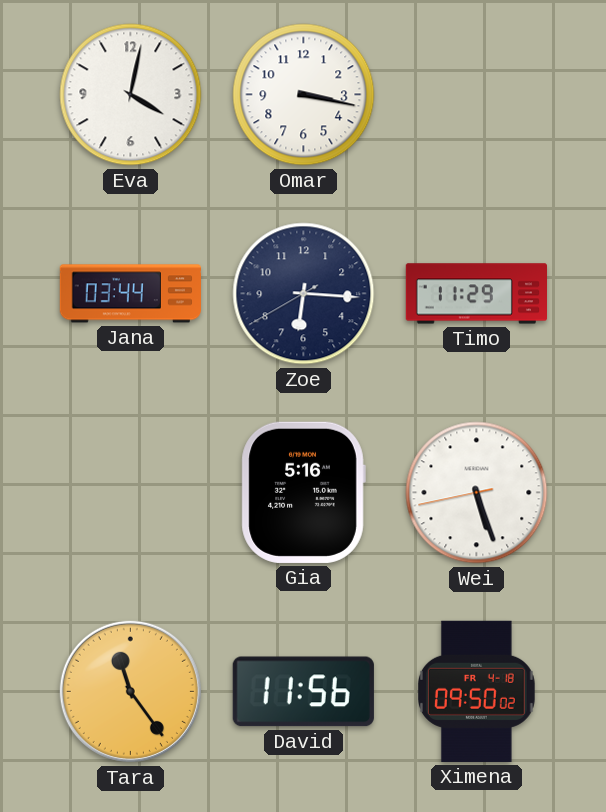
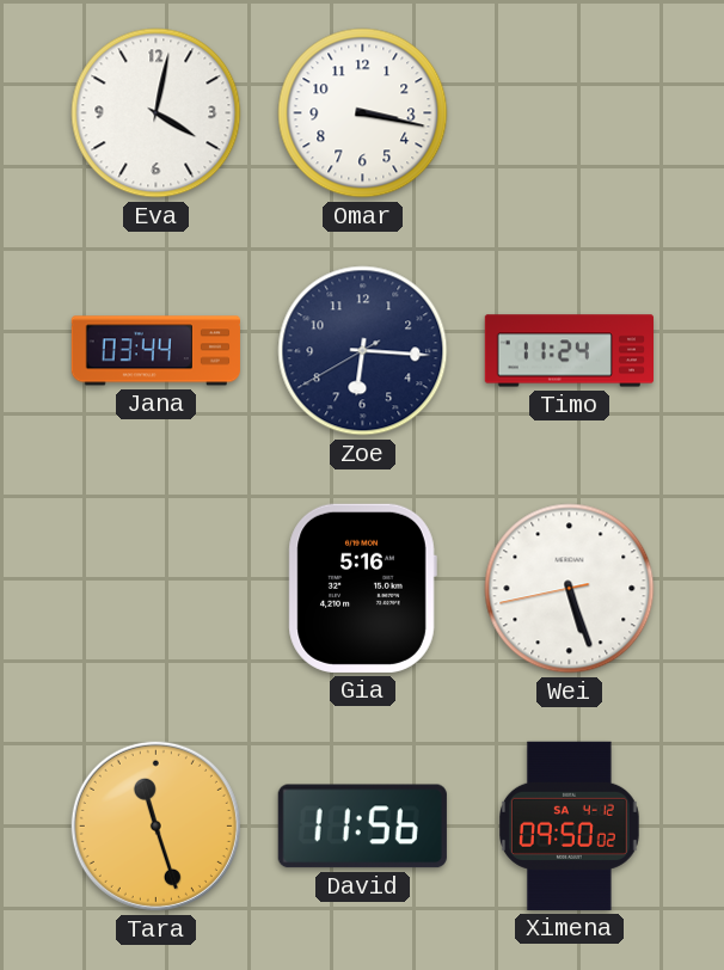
Timo: 11:29 -> 11:24
Tara: 11:24 -> 11:27
Ximena date: FR 4-18 -> SA 4-12
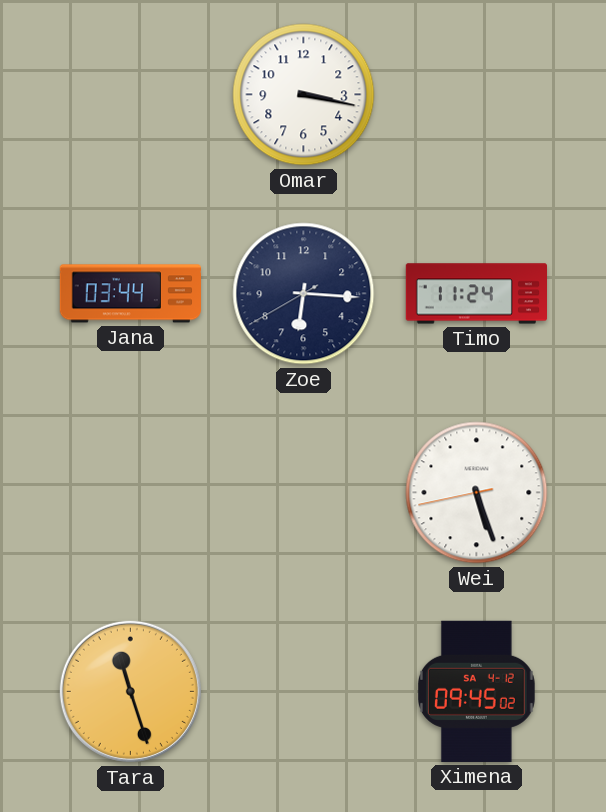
Eva: 4:02 -> none
Gia: 5:16 -> none
David: 11:56 -> none
Ximena: 09:50 -> 09:45
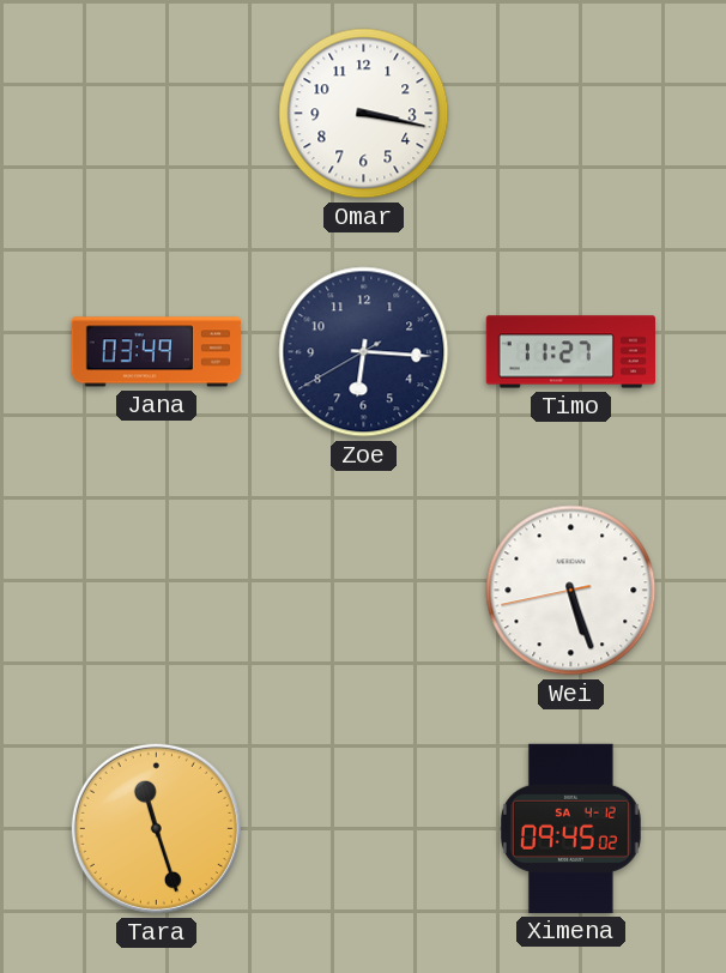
Jana: 03:44 -> 03:49
Timo: 11:24 -> 11:27
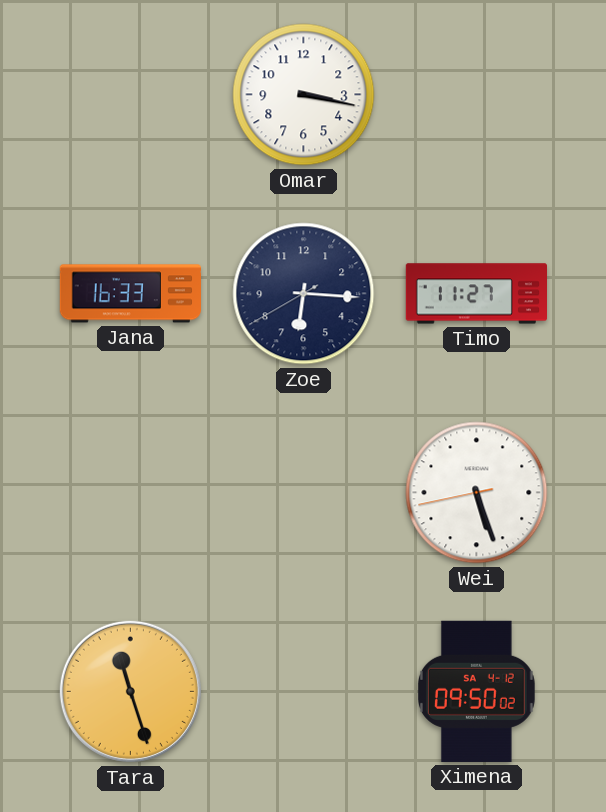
Jana: 03:49 -> 16:33
Ximena: 09:45 -> 09:50
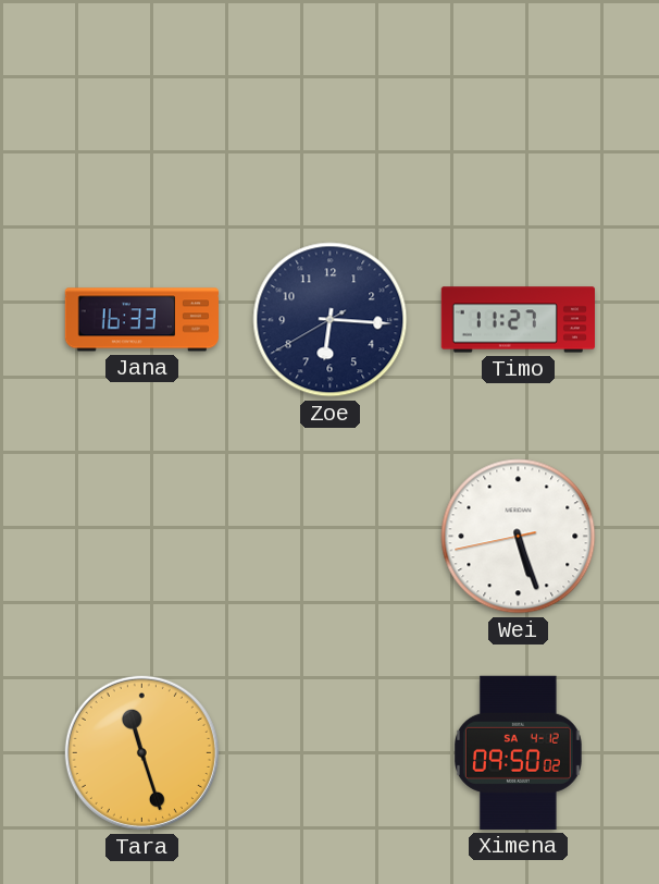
Omar: 3:17 -> none
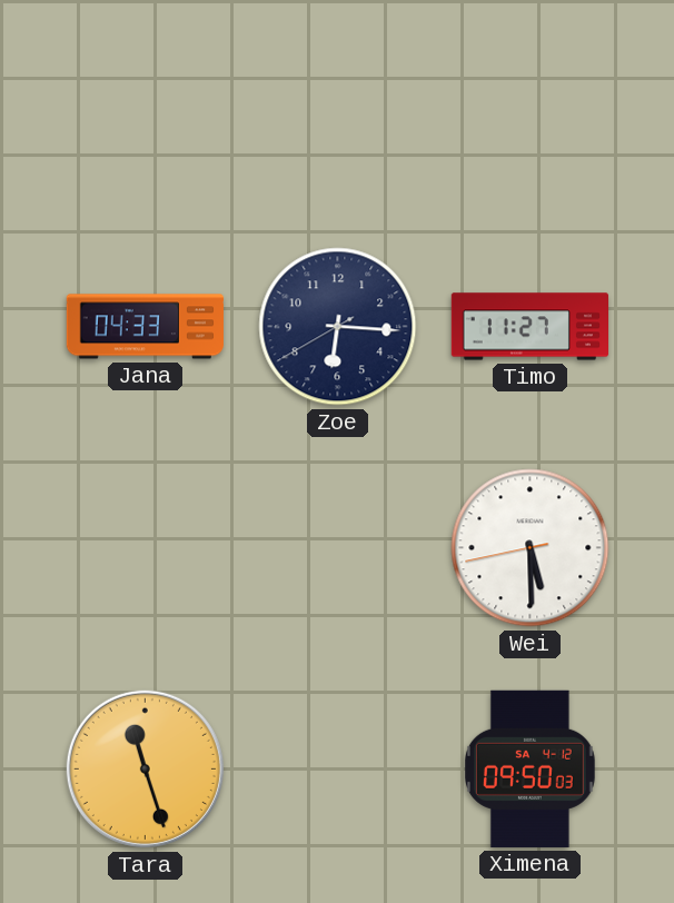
Jana: 16:33 -> 04:33
Wei: 5:26 -> 5:29
Ximena: 09:50:02 -> 09:50:03
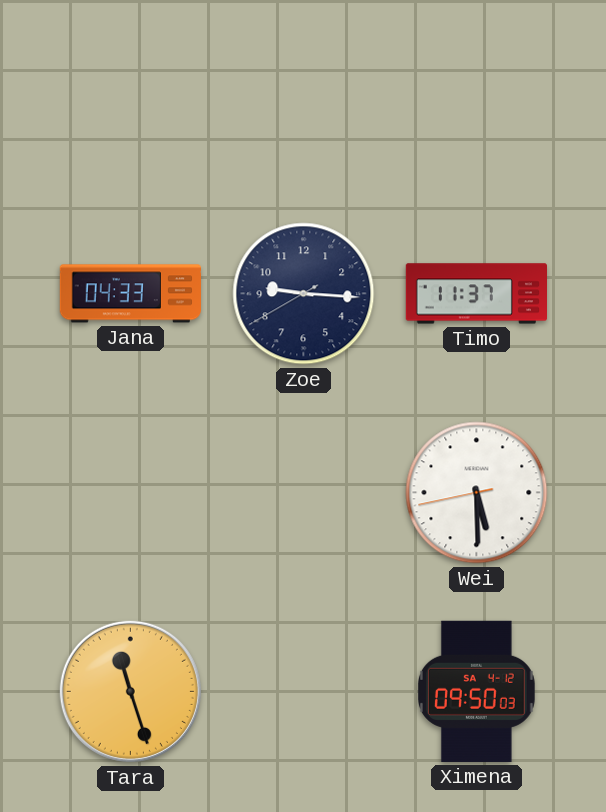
Zoe: 6:15 -> 9:15
Timo: 11:27 -> 11:37
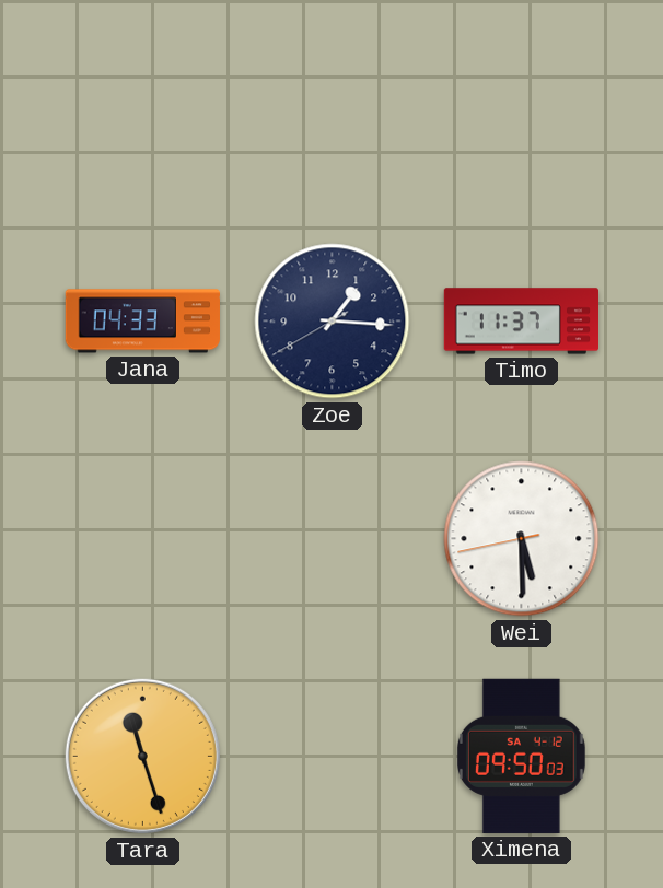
Zoe: 9:15 -> 1:15
